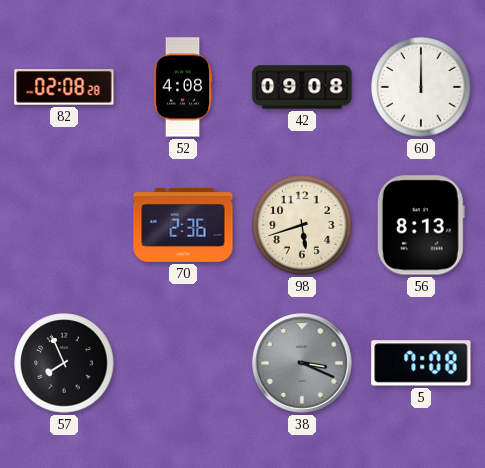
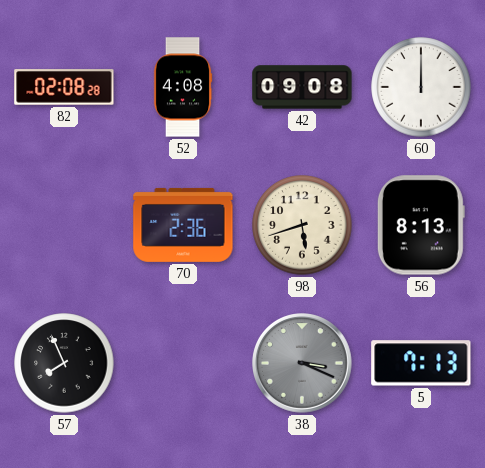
5: 7:08 -> 7:13
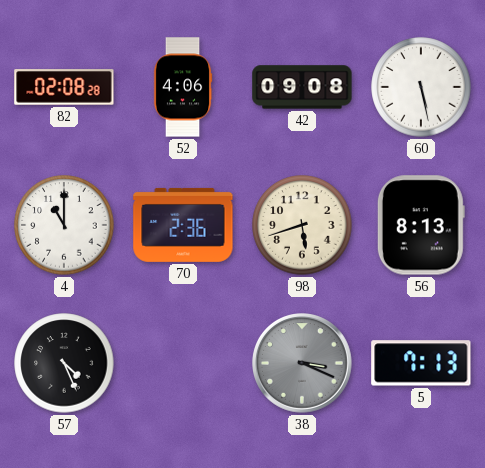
52: 4:08 -> 4:06
60: 12:00 -> 5:28
4: none -> 11:00
57: 7:56 -> 4:26
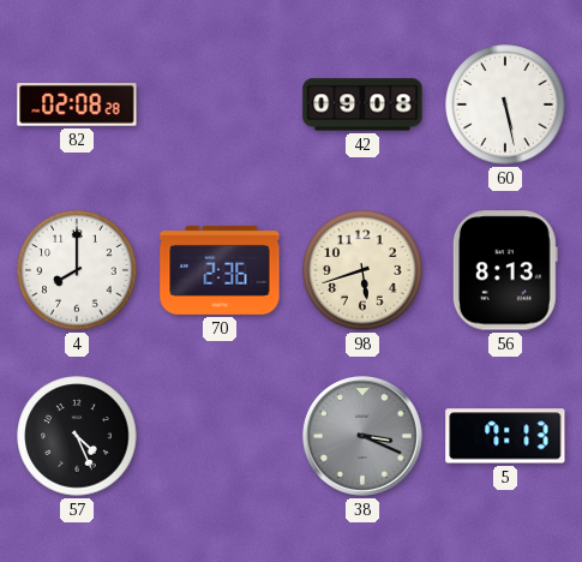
52: 4:06 -> none
4: 11:00 -> 8:00
